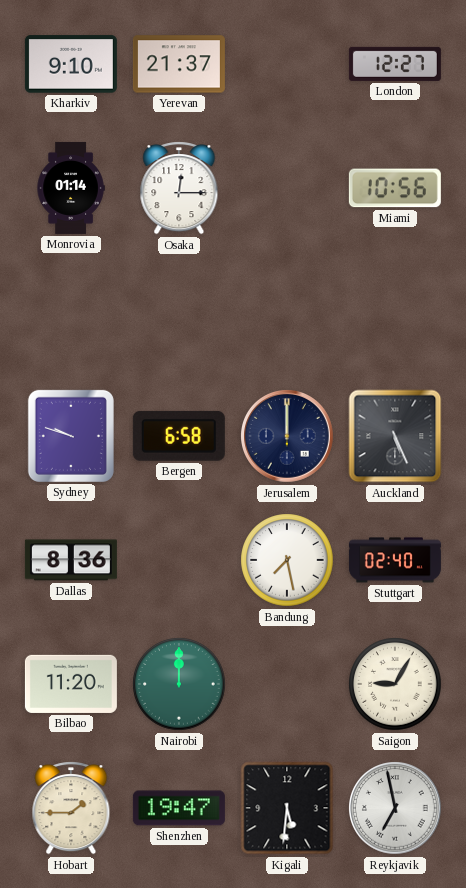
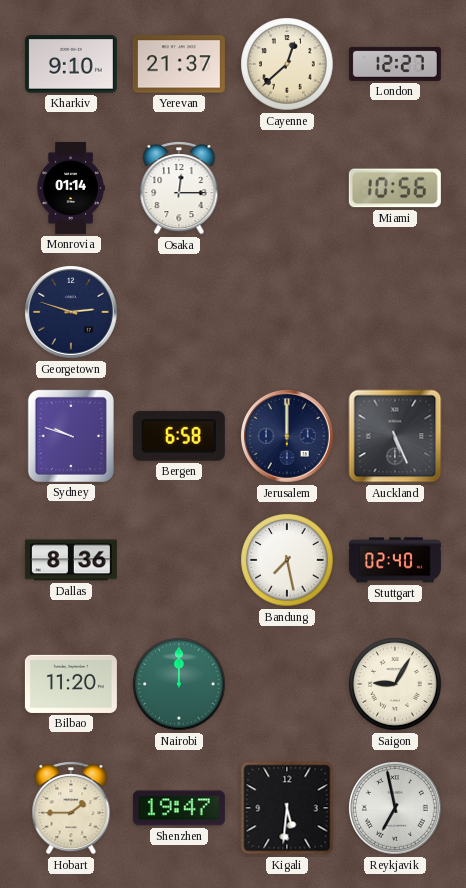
Cayenne: none -> 12:38
Georgetown: none -> 2:48
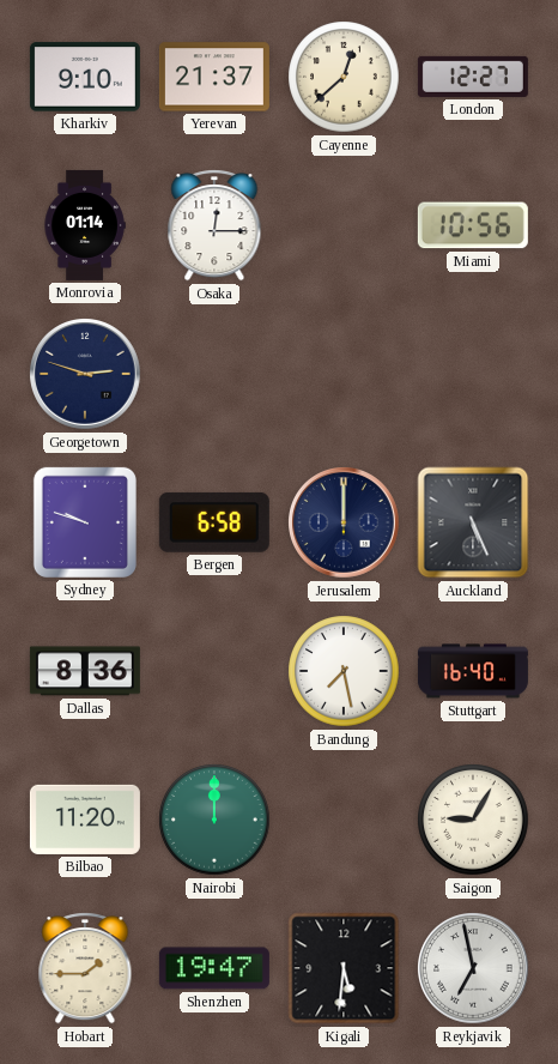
Stuttgart: 02:40 -> 16:40
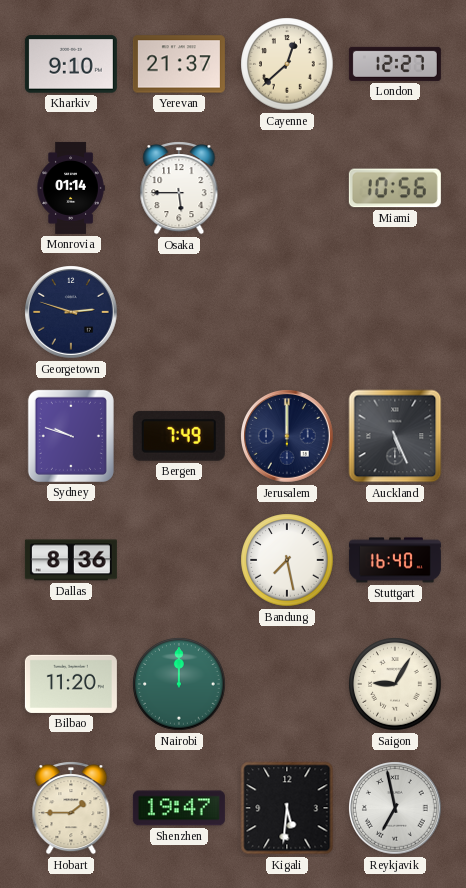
Osaka: 12:15 -> 5:45
Bergen: 6:58 -> 7:49
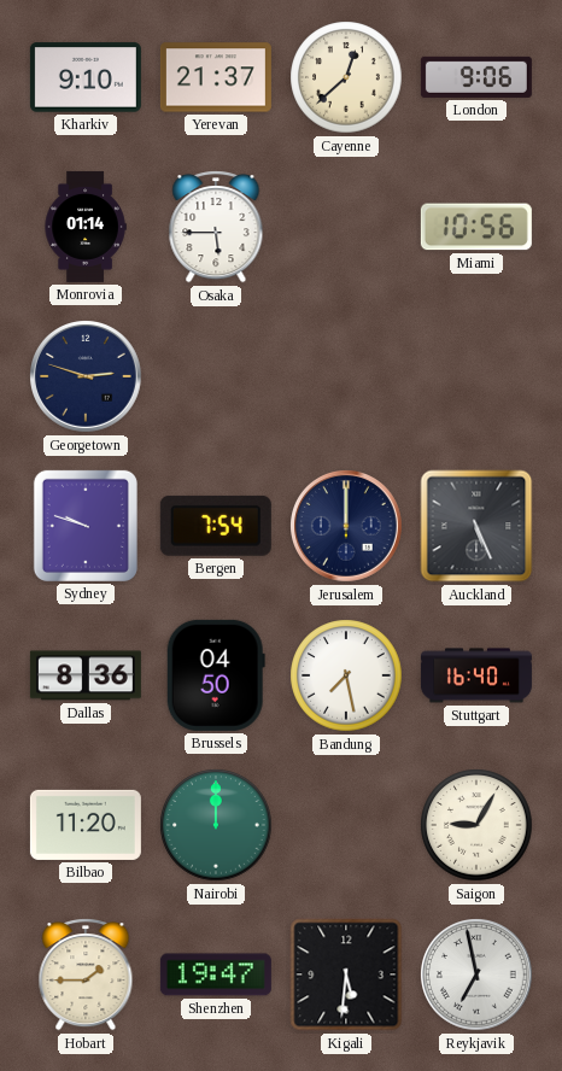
London: 12:27 -> 9:06
Bergen: 7:49 -> 7:54
Brussels: none -> 04:50
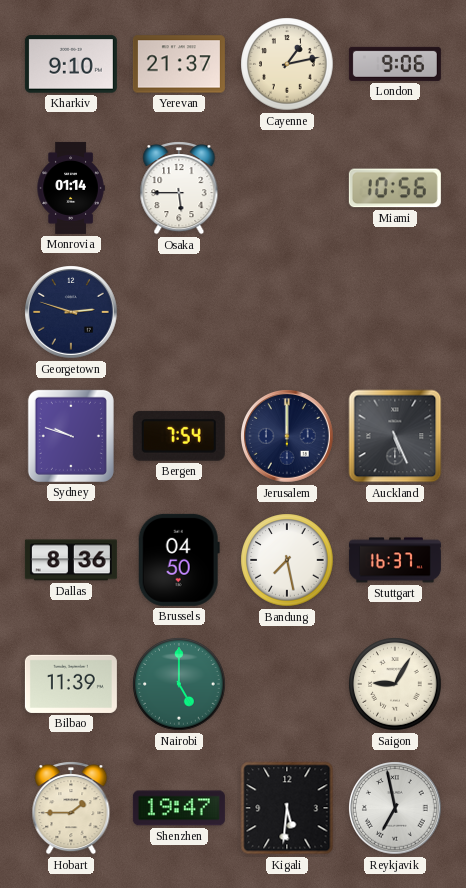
Cayenne: 12:38 -> 1:13
Stuttgart: 16:40 -> 16:37
Bilbao: 11:20 -> 11:39
Nairobi: 12:00 -> 5:00
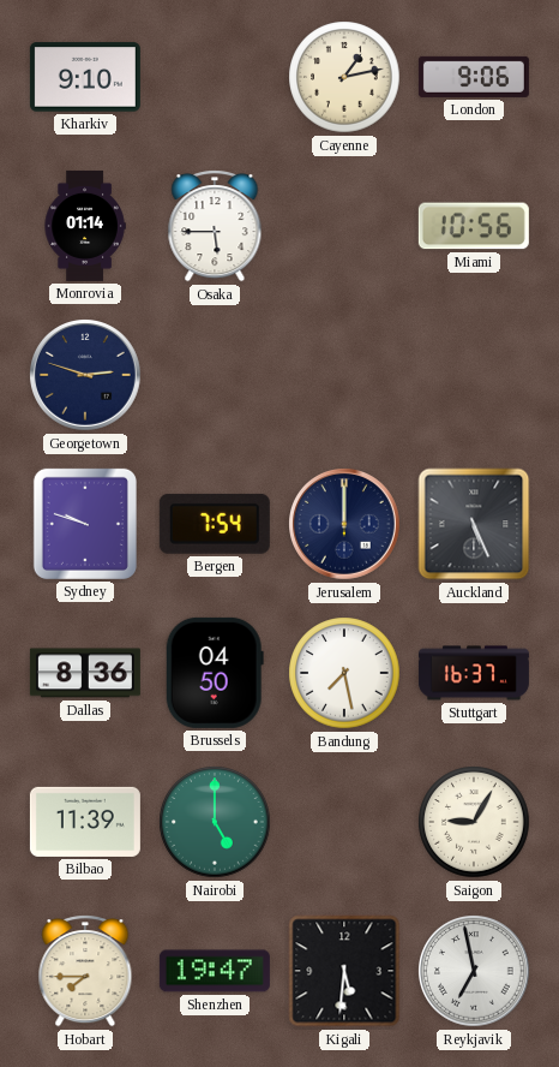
Yerevan: 21:37 -> none
Hobart: 1:45 -> 7:45
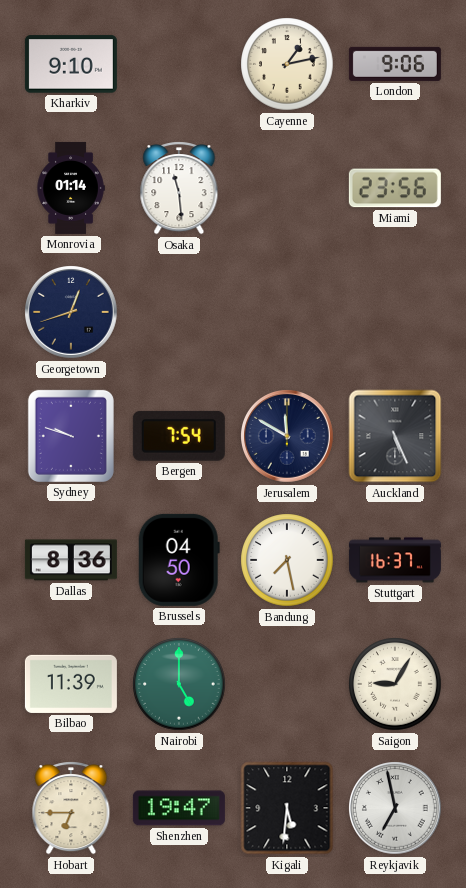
Osaka: 5:45 -> 11:29
Miami: 10:56 -> 23:56
Georgetown: 2:48 -> 12:42
Jerusalem: 12:00 -> 11:50
Hobart: 7:45 -> 6:45
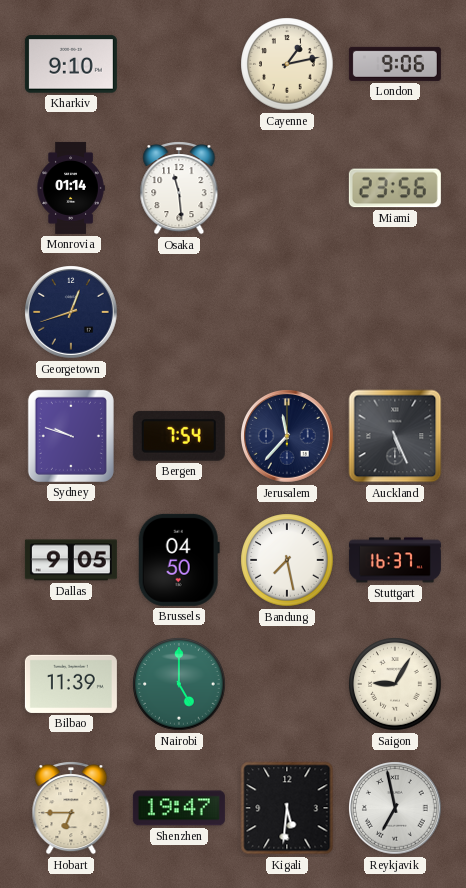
Jerusalem: 11:50 -> 11:37
Dallas: 8:36 -> 9:05
